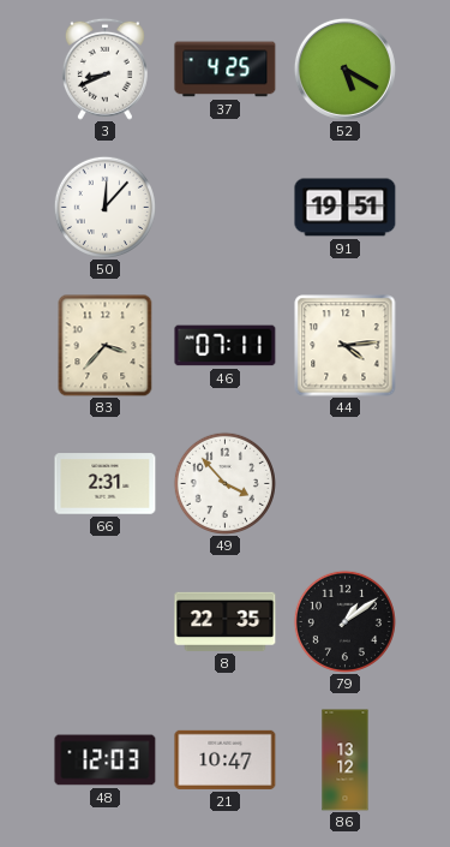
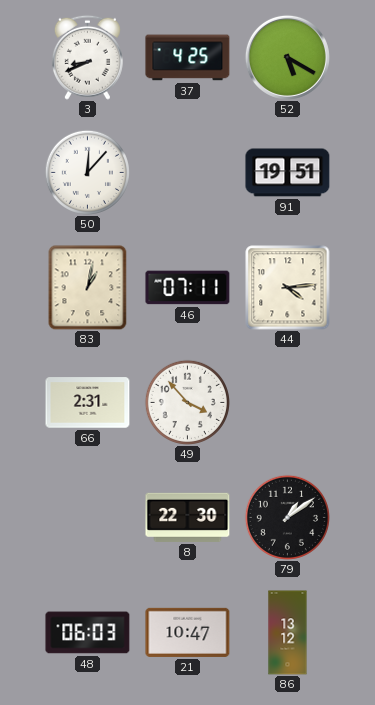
83: 3:37 -> 1:02
8: 22:35 -> 22:30
48: 12:03 -> 06:03
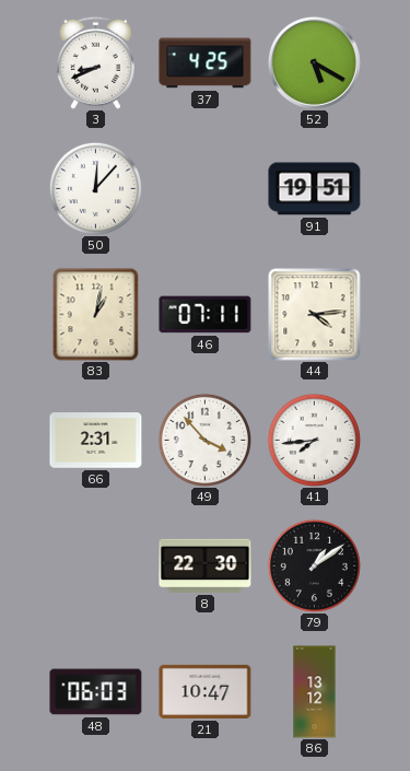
41: none -> 7:44
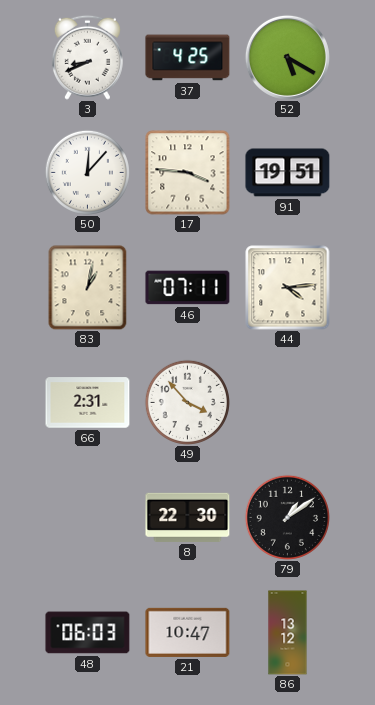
17: none -> 3:46
41: 7:44 -> none
